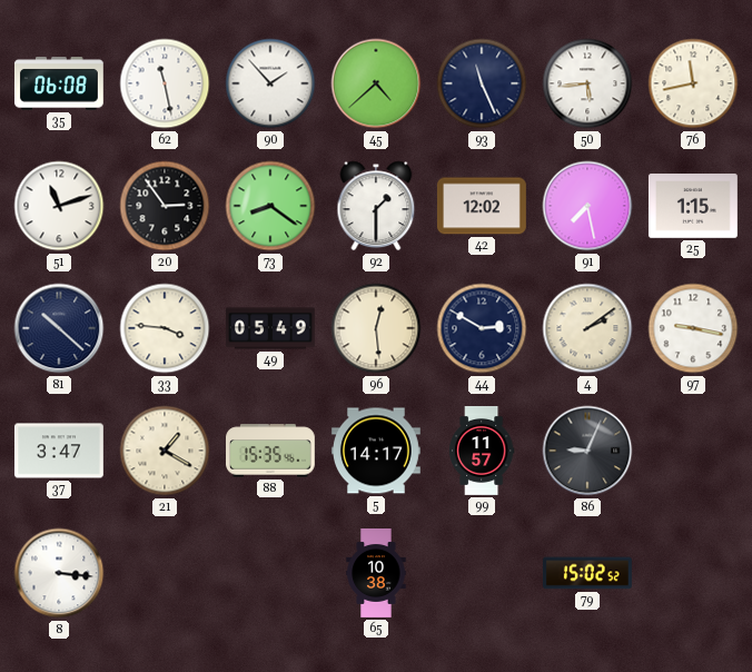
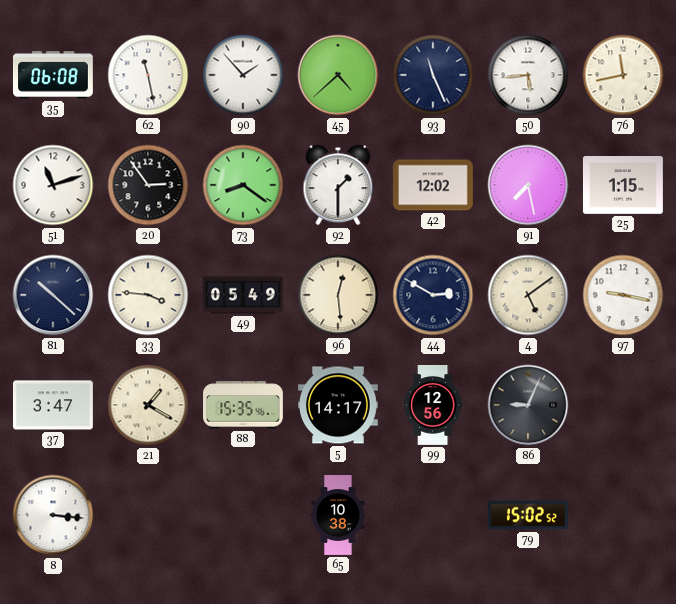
4: 2:09 -> 5:09
99: 11:57 -> 12:56
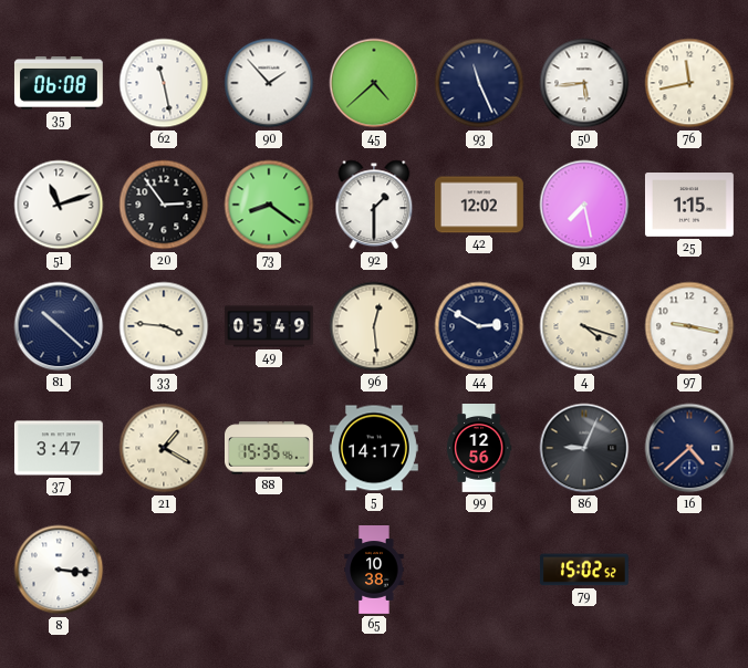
4: 5:09 -> 4:18
16: none -> 4:38
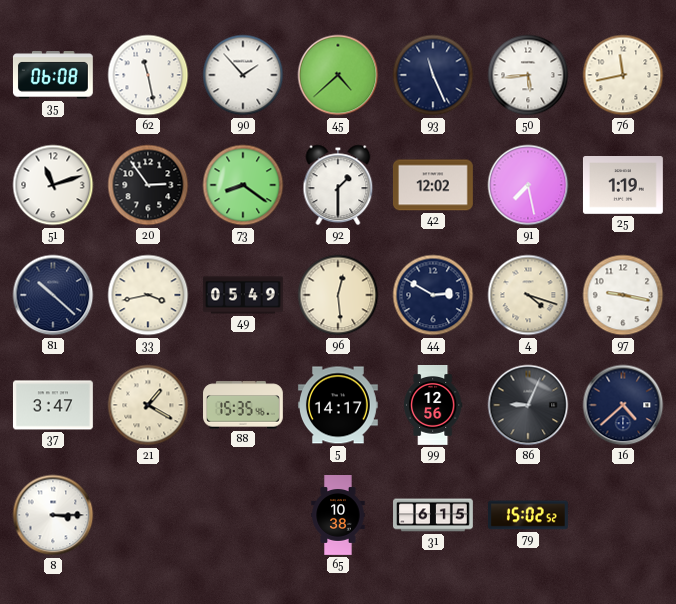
25: 1:15 -> 1:19
33: 3:46 -> 3:43
8: 3:16 -> 3:15
31: none -> 6:15
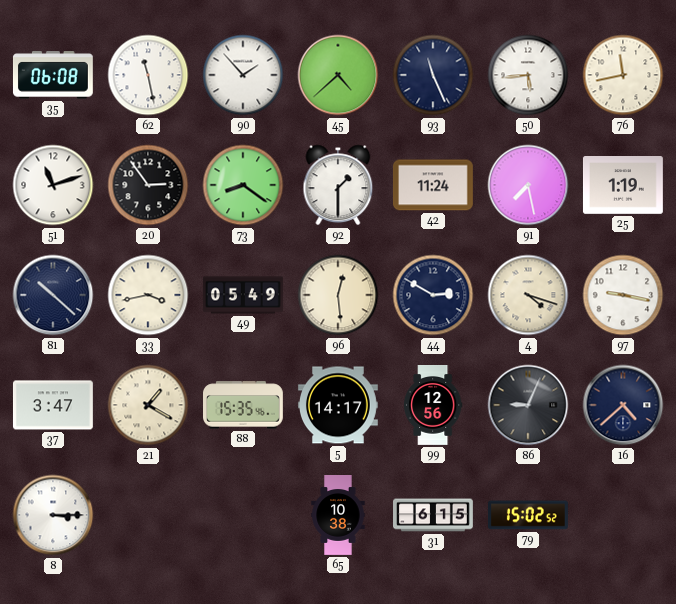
42: 12:02 -> 11:24
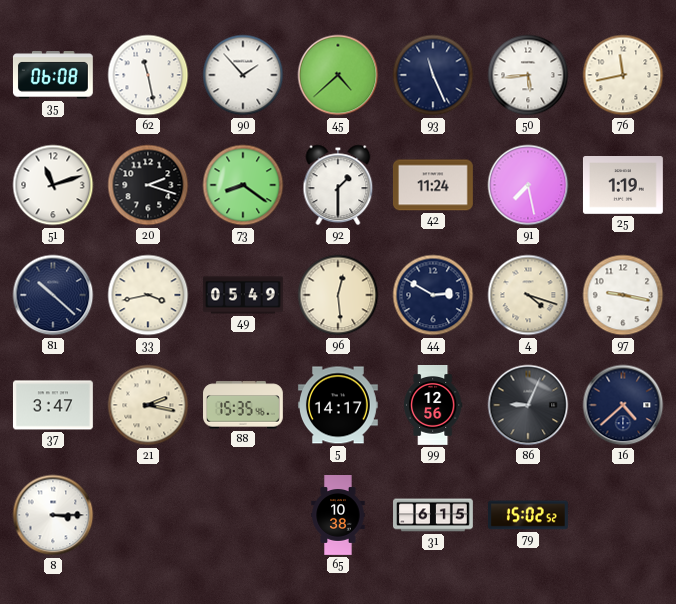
20: 2:54 -> 2:18
21: 1:20 -> 2:17
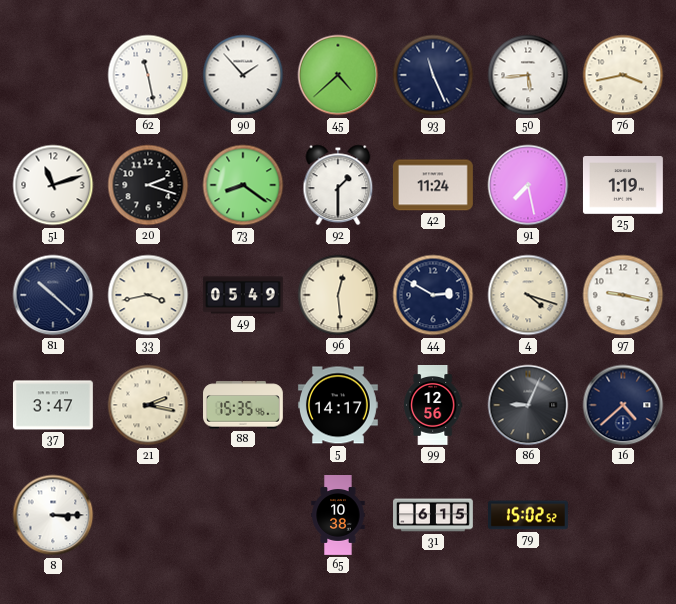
35: 06:08 -> none
76: 11:43 -> 3:43
